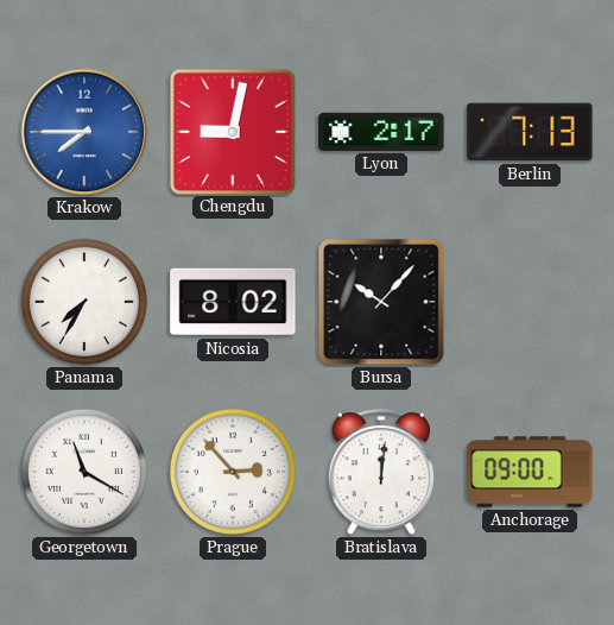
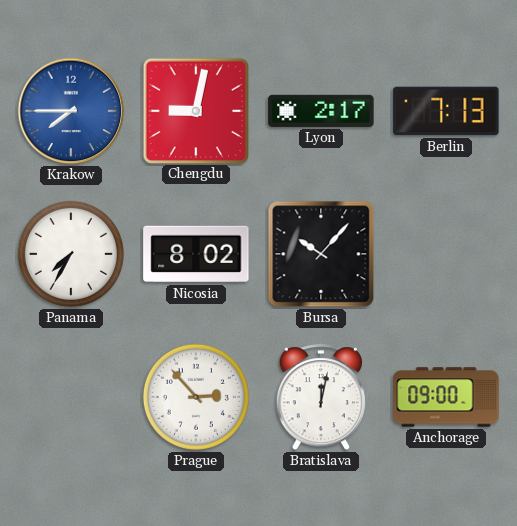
Georgetown: 11:20 -> none
Bratislava: 12:01 -> 12:02
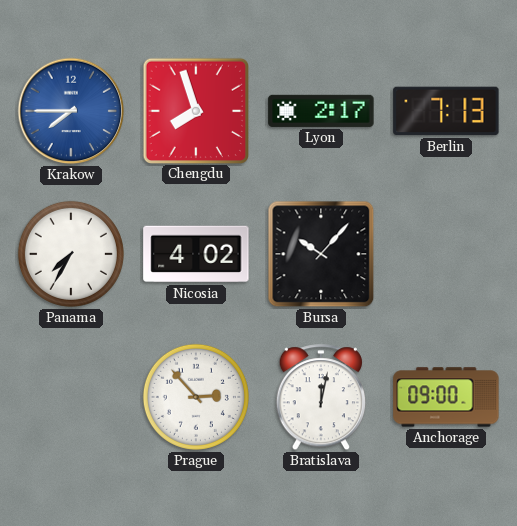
Chengdu: 9:02 -> 7:57
Nicosia: 8:02 -> 4:02
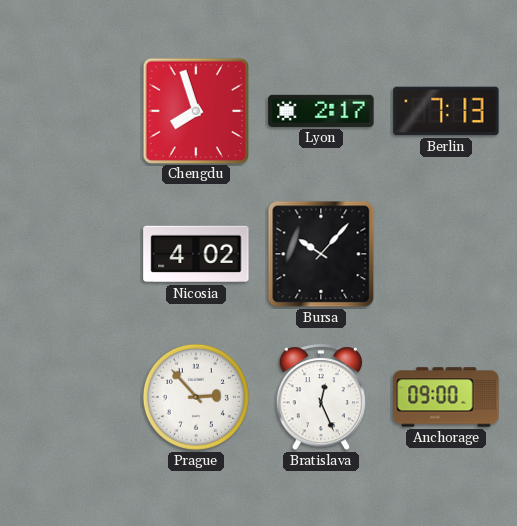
Krakow: 7:45 -> none
Panama: 7:35 -> none
Bratislava: 12:02 -> 12:26
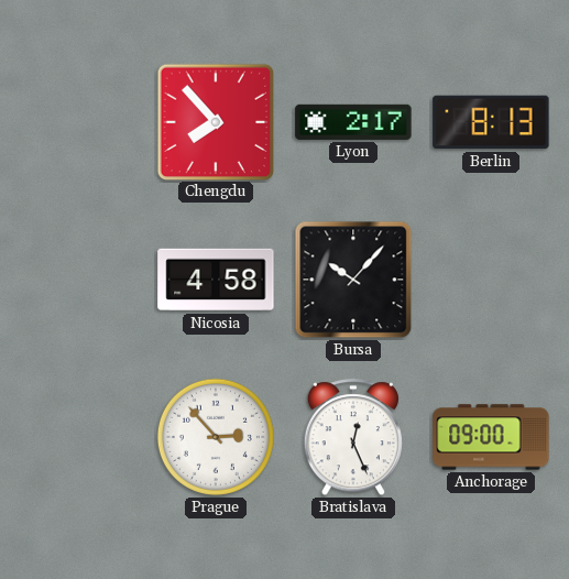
Chengdu: 7:57 -> 7:53
Berlin: 7:13 -> 8:13
Nicosia: 4:02 -> 4:58
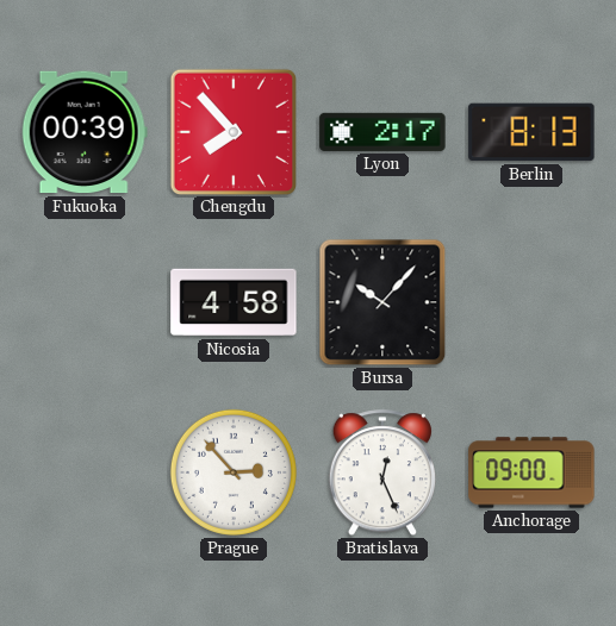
Fukuoka: none -> 00:39
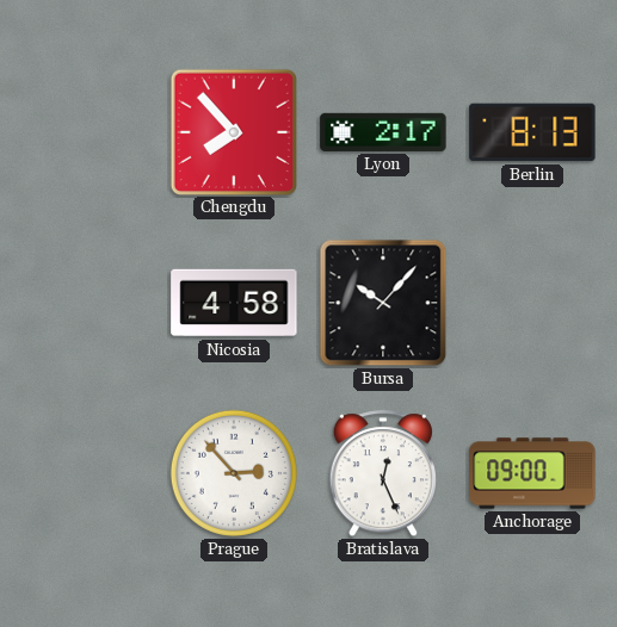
Fukuoka: 00:39 -> none
